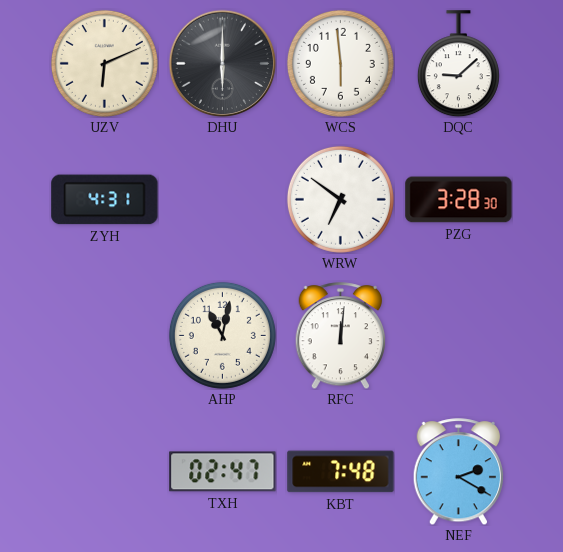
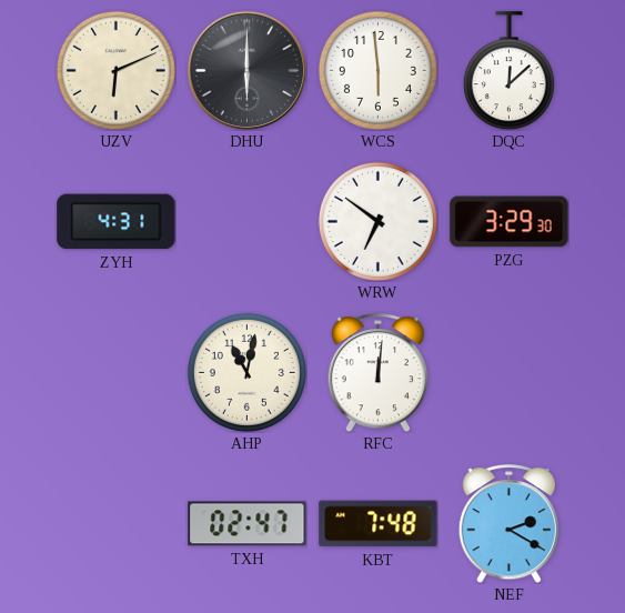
DQC: 9:08 -> 12:08
PZG: 3:28 -> 3:29
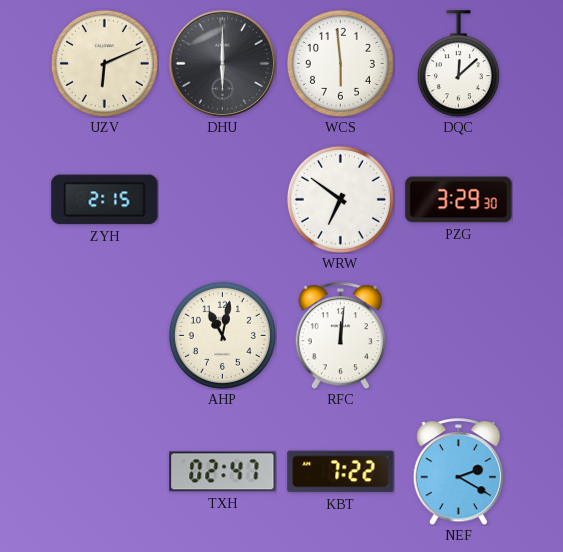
ZYH: 4:31 -> 2:15
KBT: 7:48 -> 7:22
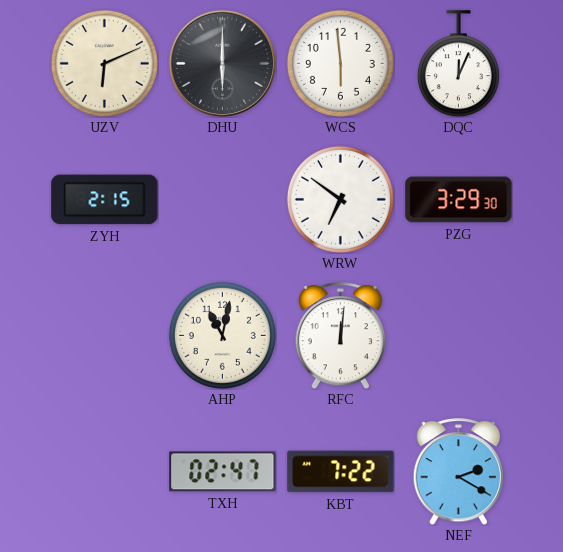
DQC: 12:08 -> 12:04
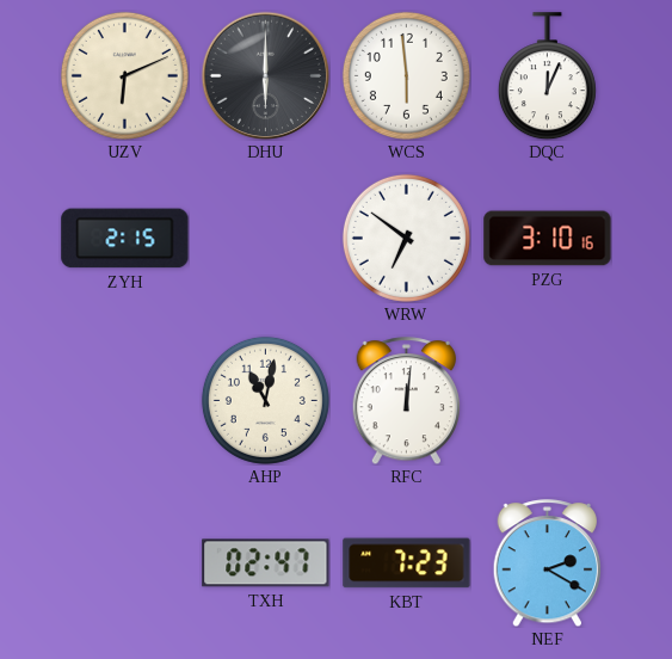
PZG: 3:29 -> 3:10
KBT: 7:22 -> 7:23
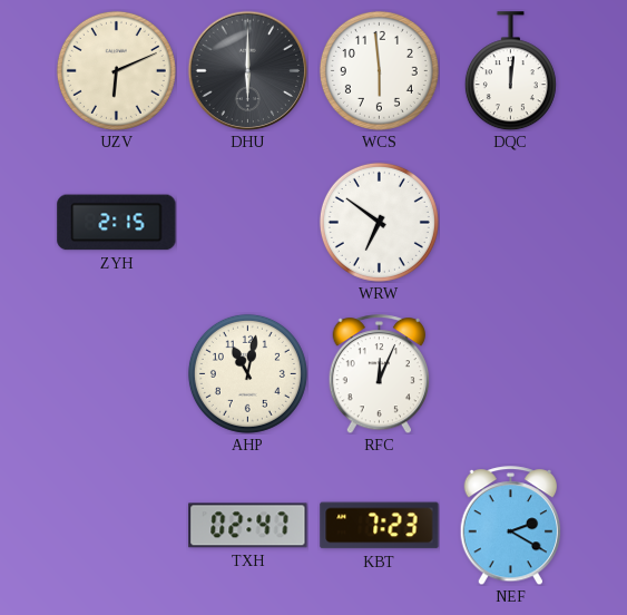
DQC: 12:04 -> 12:01
PZG: 3:10 -> none
RFC: 12:01 -> 12:04
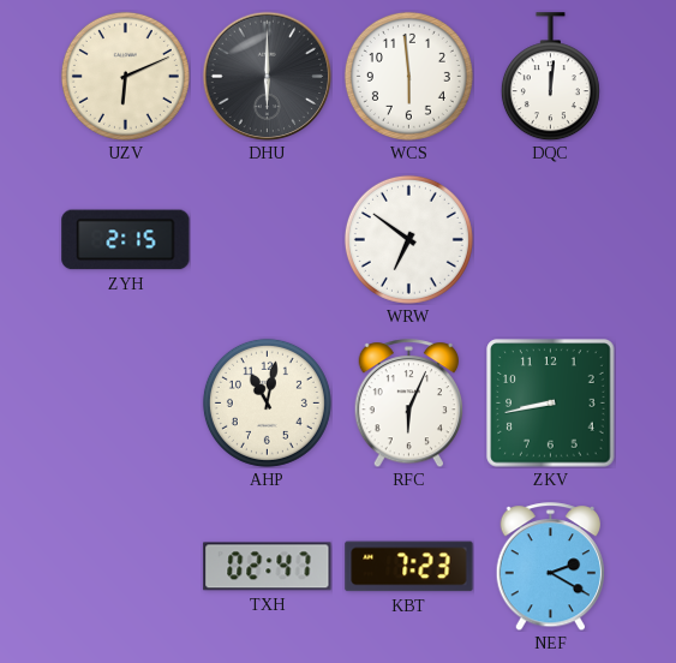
RFC: 12:04 -> 6:04
ZKV: none -> 8:43
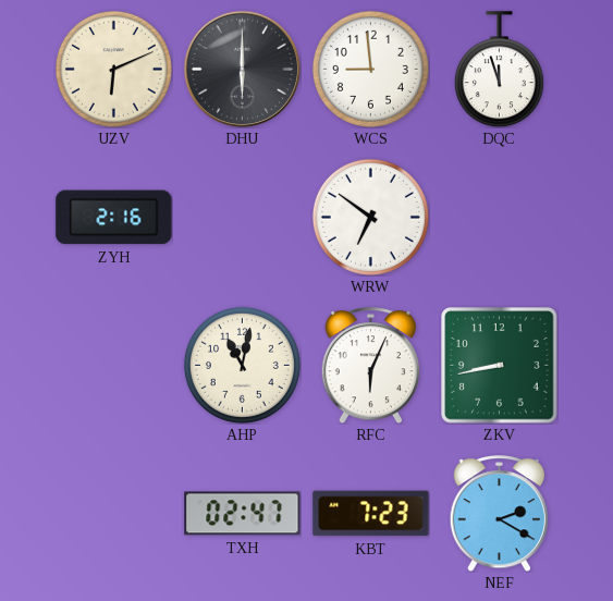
WCS: 5:59 -> 8:59
DQC: 12:01 -> 11:57
ZYH: 2:15 -> 2:16
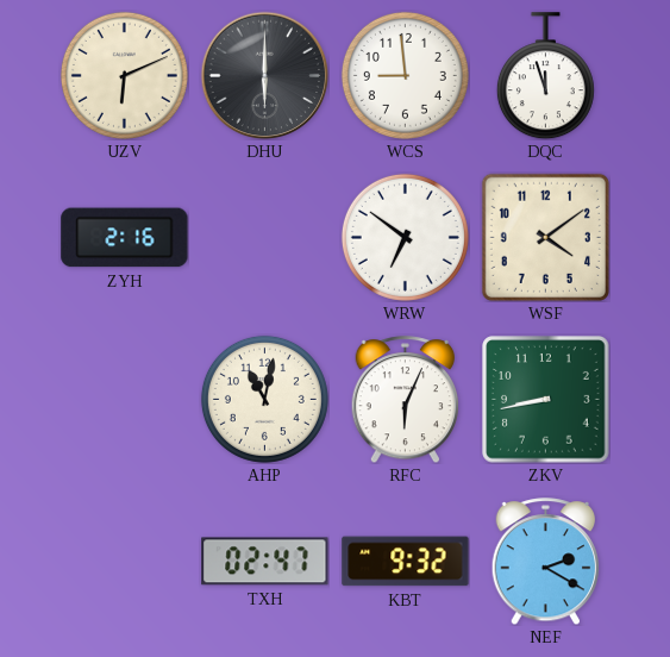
WSF: none -> 4:09
KBT: 7:23 -> 9:32
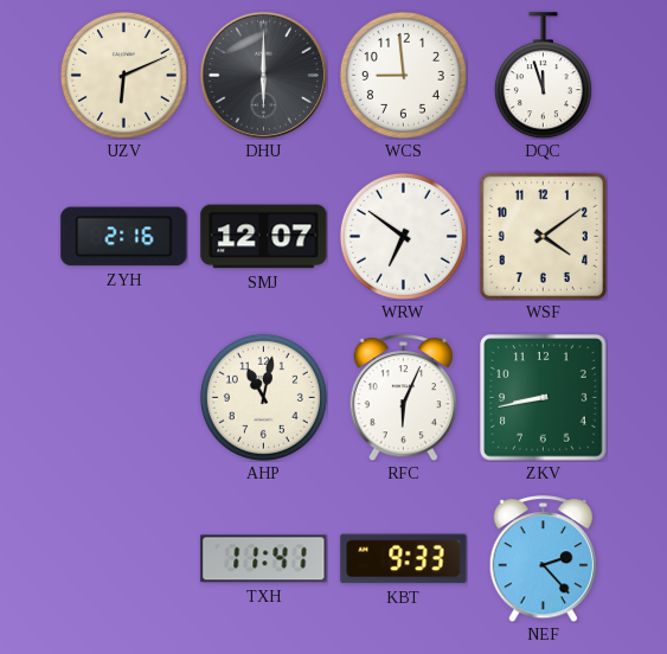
SMJ: none -> 12:07
TXH: 02:47 -> 11:41
KBT: 9:32 -> 9:33
NEF: 2:20 -> 2:23
